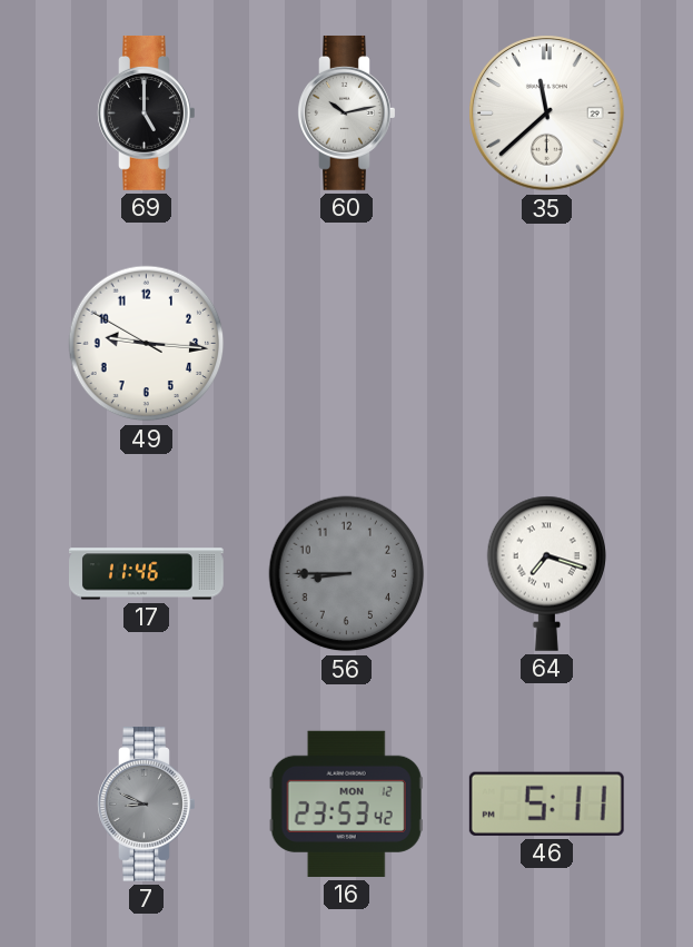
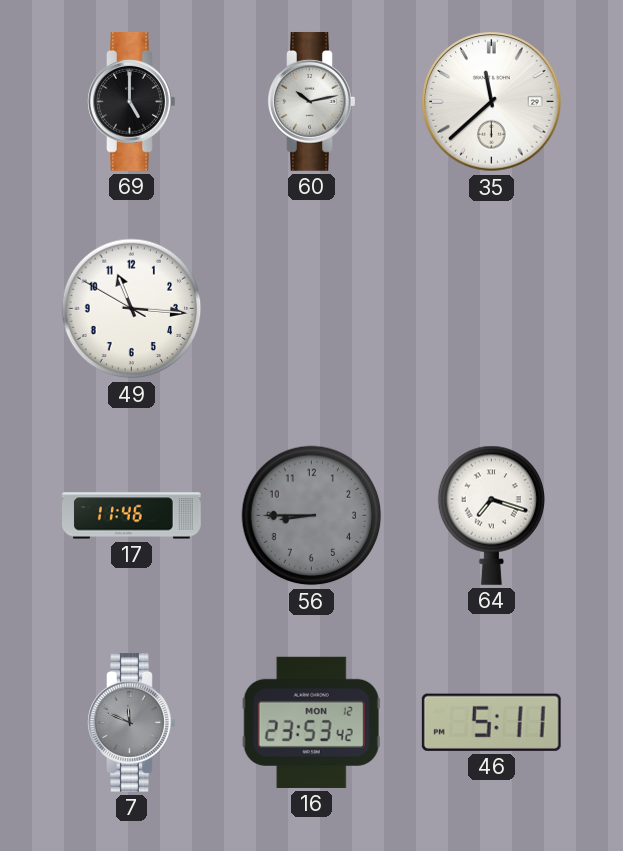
49: 9:15 -> 11:15
7: 8:49 -> 11:49
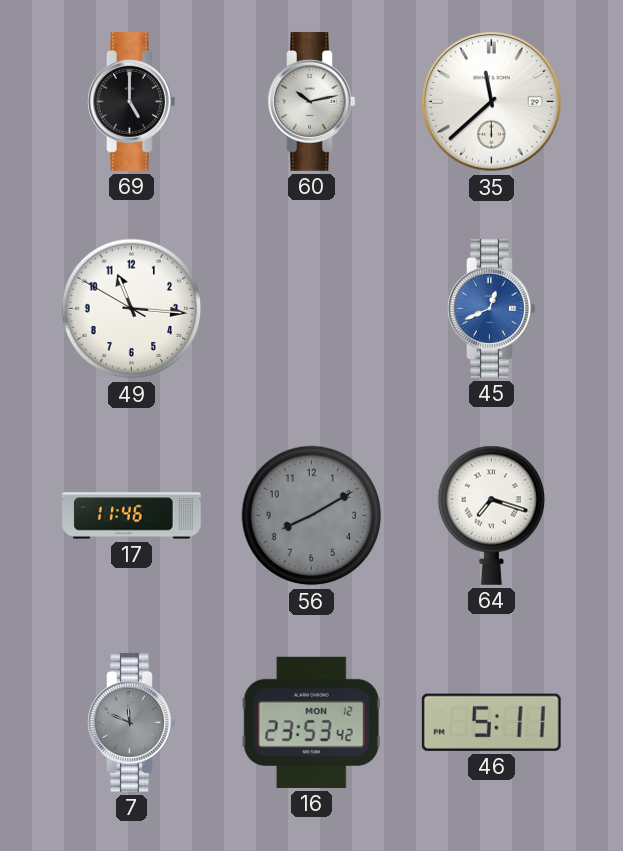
45: none -> 12:41
56: 8:45 -> 8:10
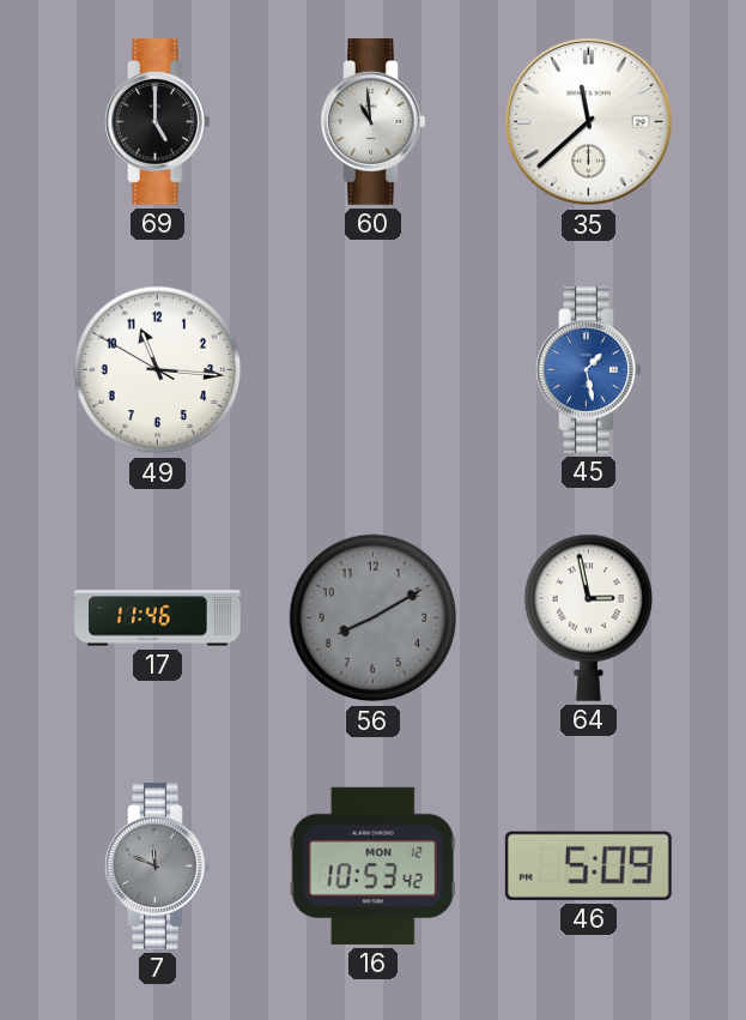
60: 10:13 -> 10:59
45: 12:41 -> 1:28
64: 7:18 -> 2:58
16: 23:53 -> 10:53
46: 5:11 -> 5:09
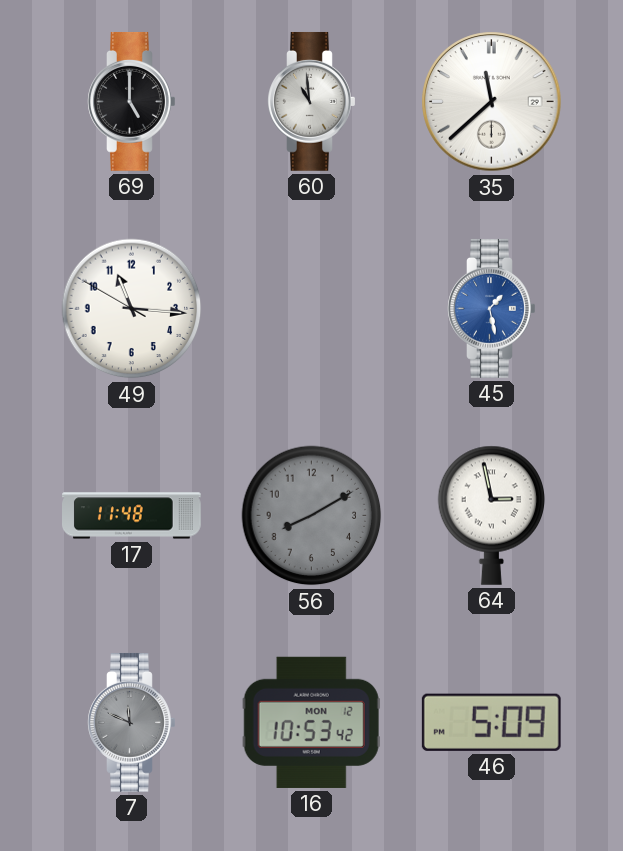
17: 11:46 -> 11:48
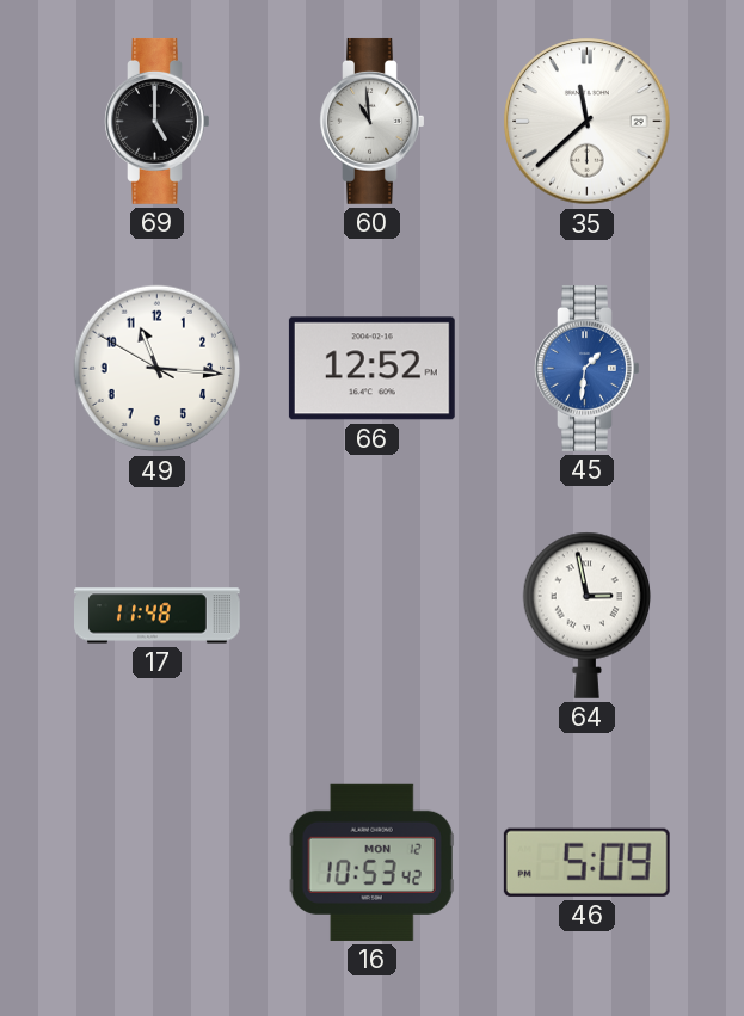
66: none -> 12:52
45: 1:28 -> 1:31
56: 8:10 -> none
7: 11:49 -> none
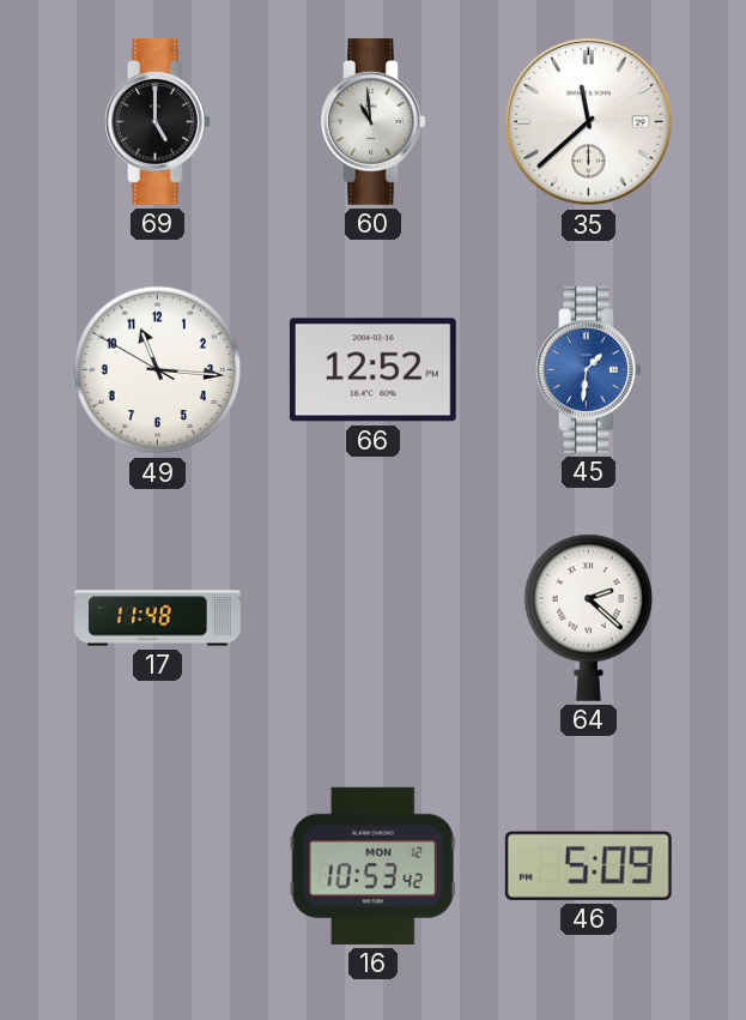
64: 2:58 -> 2:22
